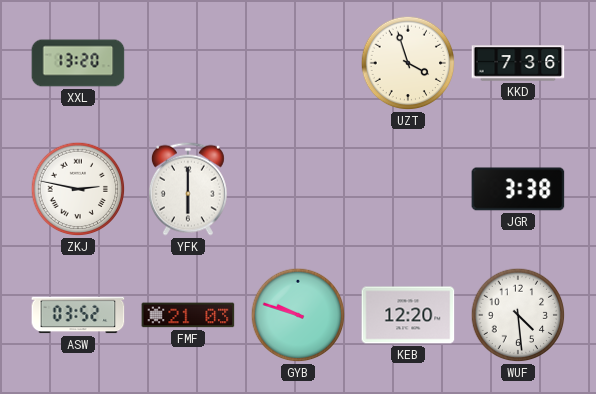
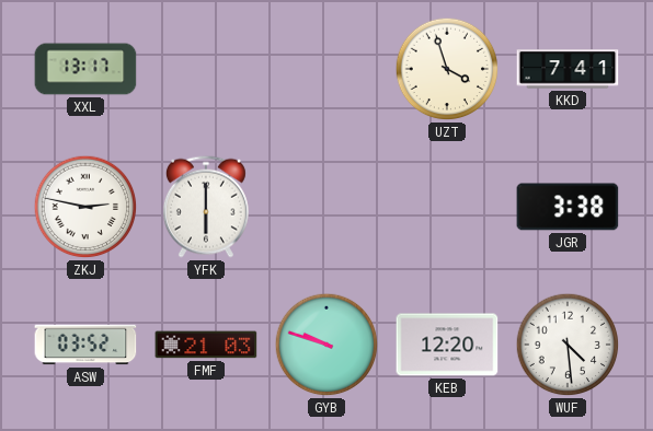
XXL: 13:20 -> 13:17
KKD: 7:36 -> 7:41
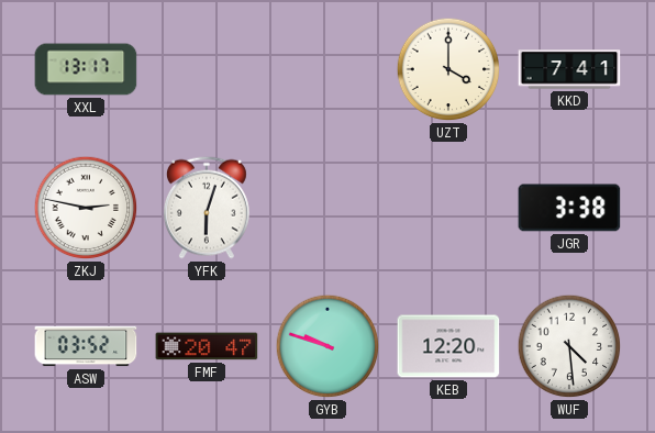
UZT: 3:57 -> 4:00
YFK: 6:00 -> 6:03
FMF: 21:03 -> 20:47
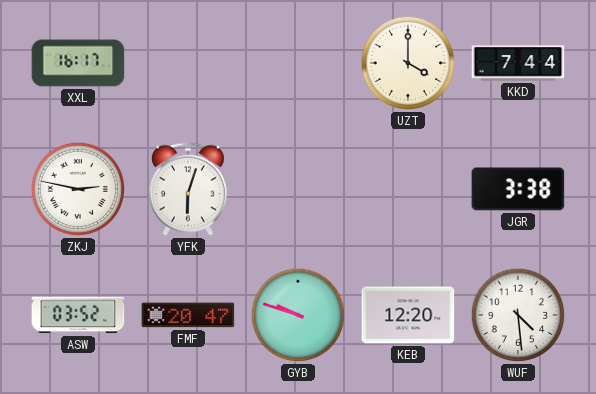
XXL: 13:17 -> 16:17
KKD: 7:41 -> 7:44
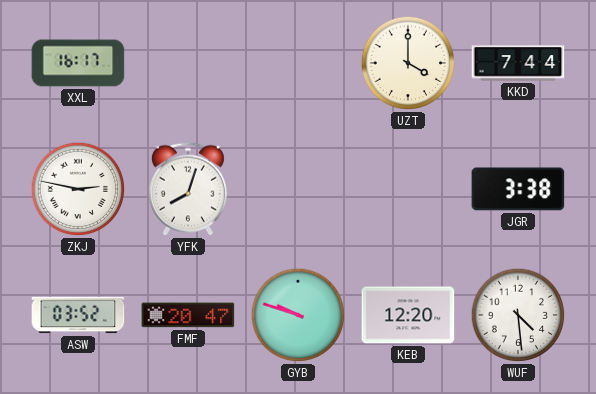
YFK: 6:03 -> 8:03
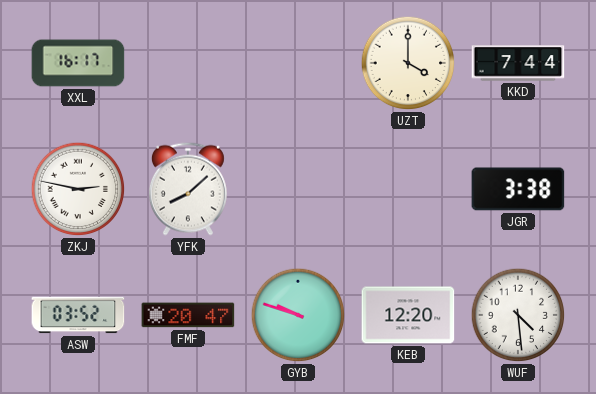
YFK: 8:03 -> 8:08
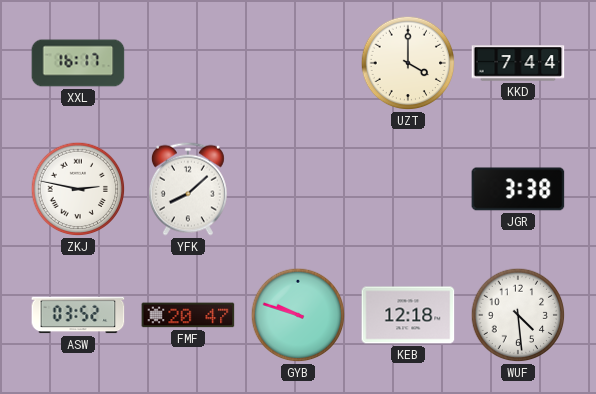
KEB: 12:20 -> 12:18
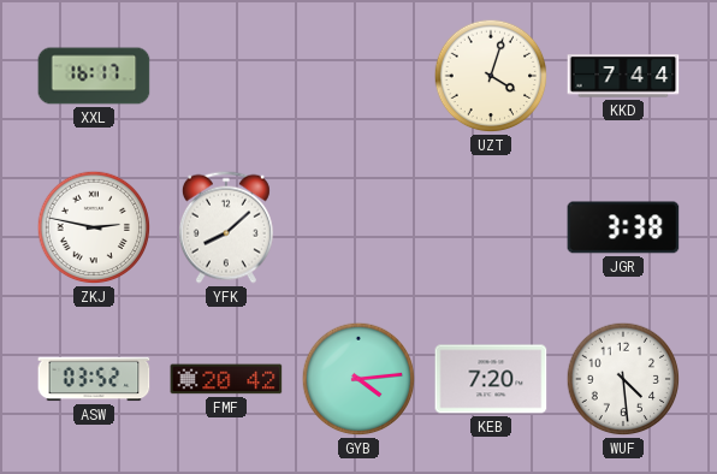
UZT: 4:00 -> 4:03
FMF: 20:47 -> 20:42
GYB: 9:48 -> 4:14
KEB: 12:18 -> 7:20
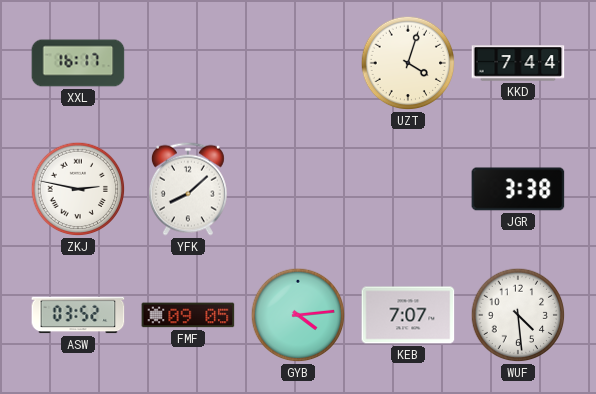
FMF: 20:42 -> 09:05
KEB: 7:20 -> 7:07
